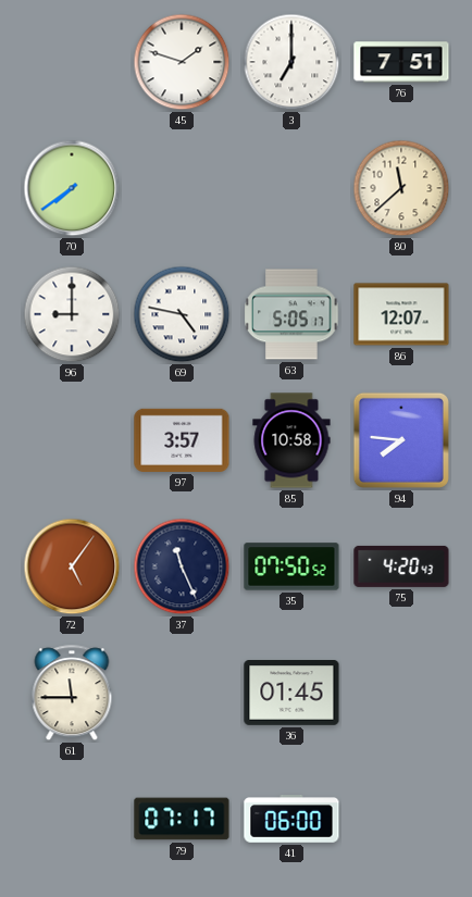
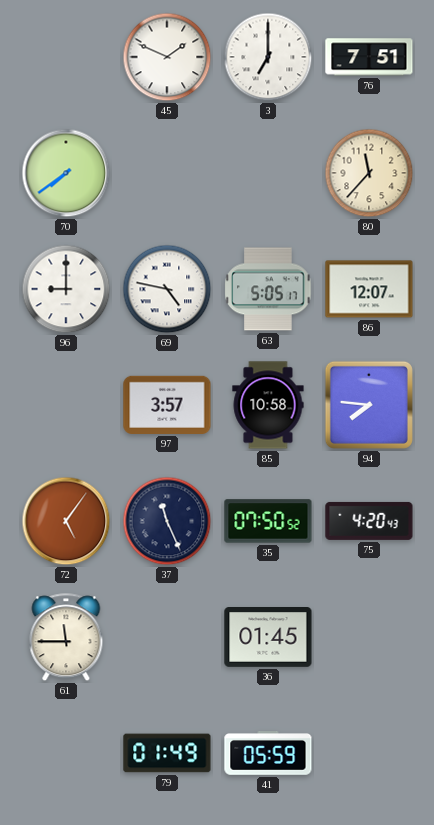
45: 1:48 -> 1:49
80: 11:38 -> 11:37
79: 07:17 -> 01:49
41: 06:00 -> 05:59
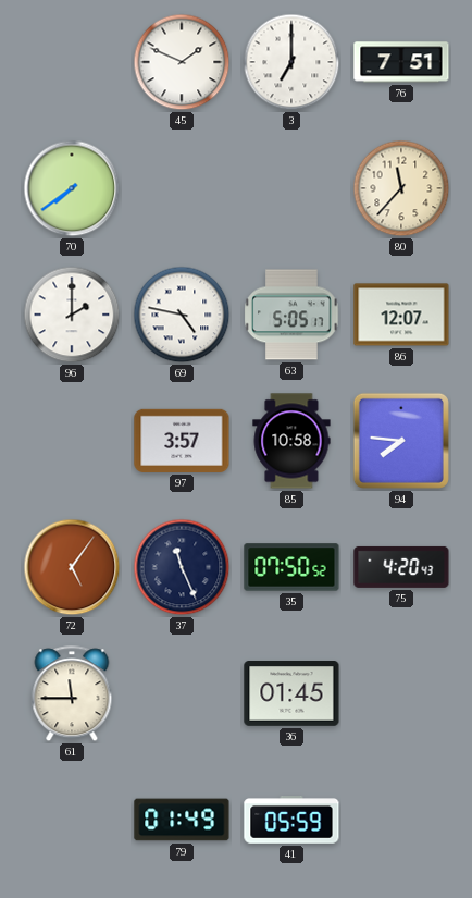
96: 9:00 -> 2:00
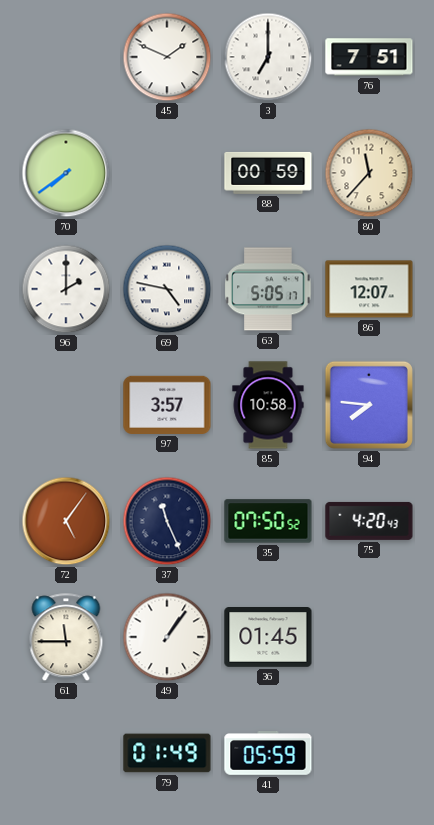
88: none -> 00:59
49: none -> 1:06
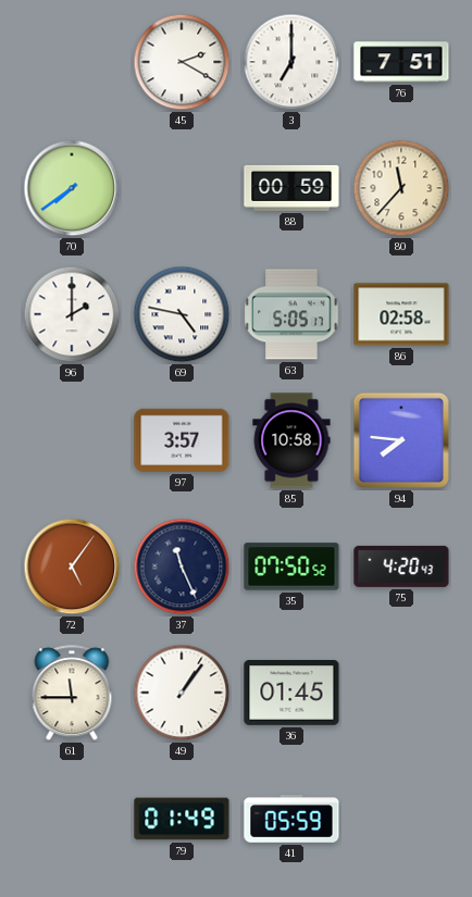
45: 1:49 -> 2:20
86: 12:07 -> 02:58
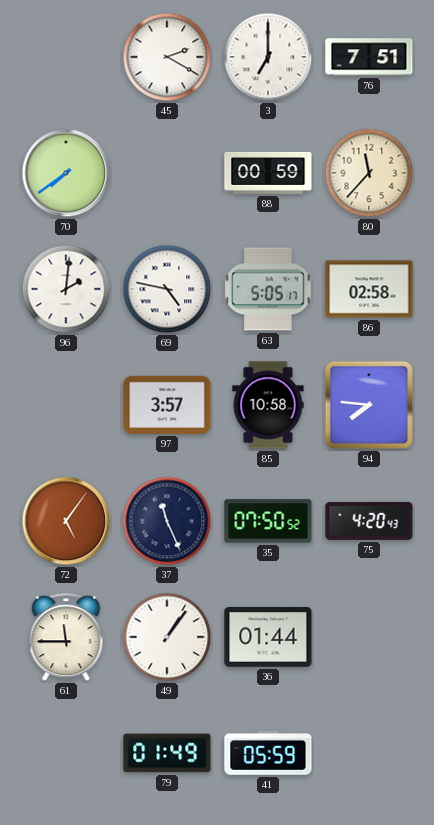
96: 2:00 -> 2:01
36: 01:45 -> 01:44
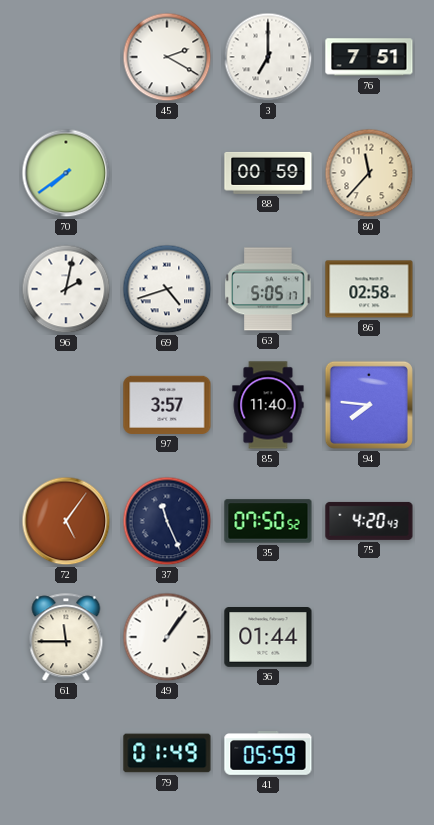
96: 2:01 -> 2:02
69: 4:47 -> 4:42
85: 10:58 -> 11:40
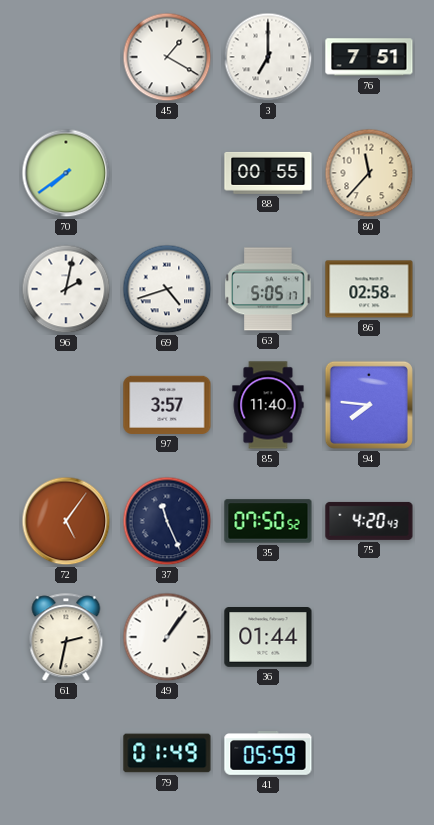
45: 2:20 -> 1:20
88: 00:59 -> 00:55
61: 11:45 -> 2:32
